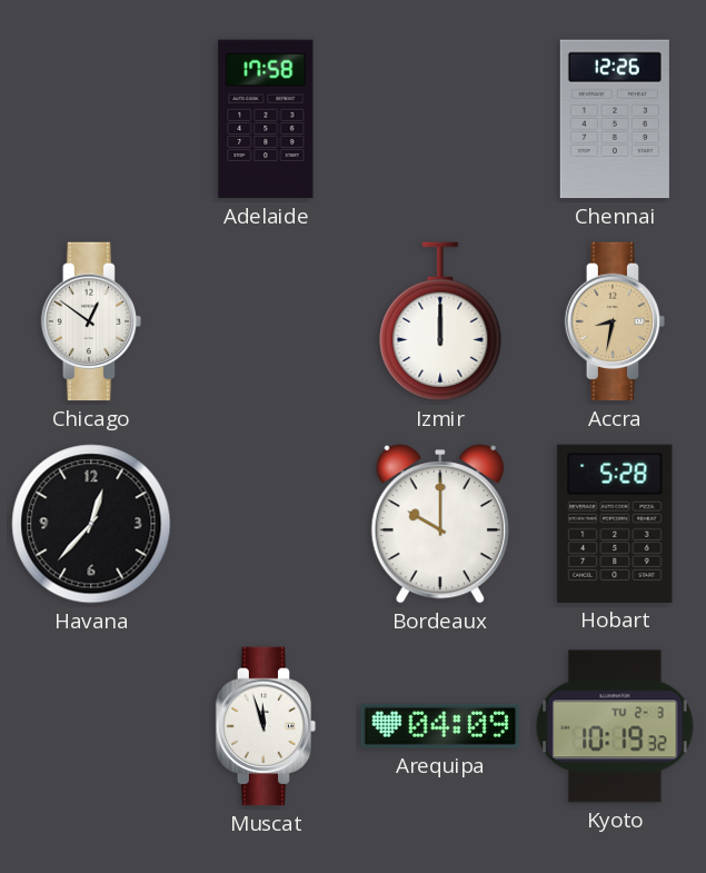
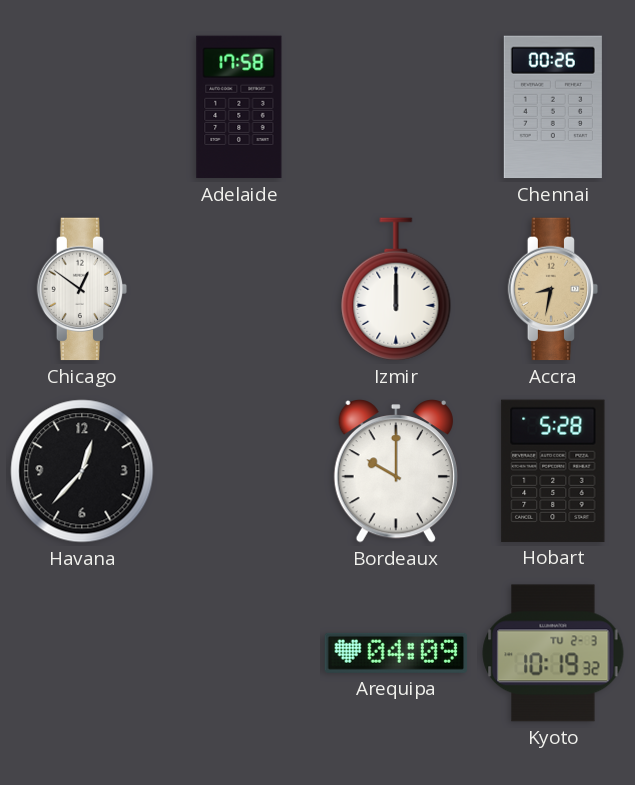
Chennai: 12:26 -> 00:26
Muscat: 11:57 -> none
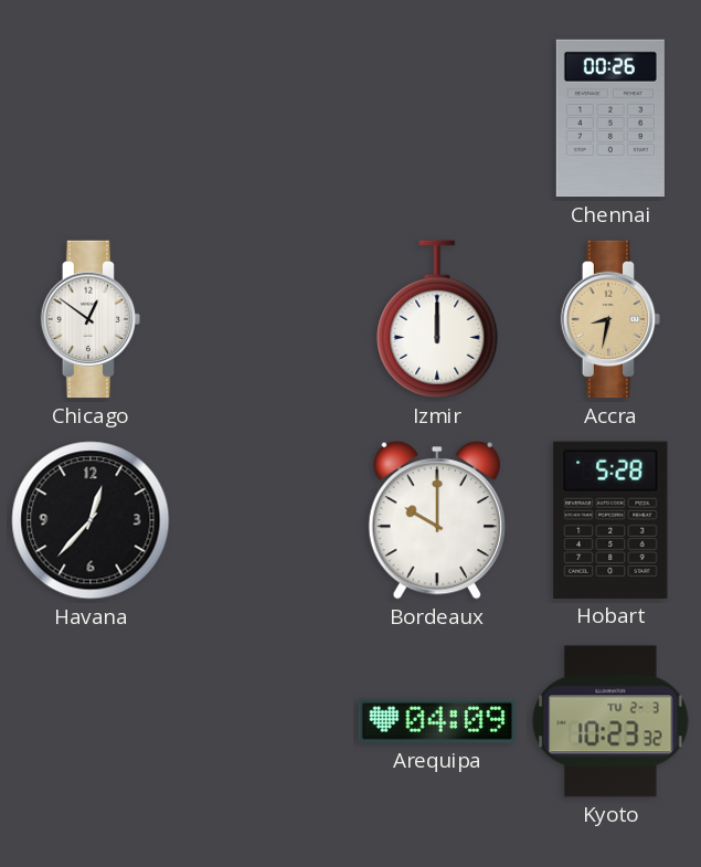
Adelaide: 17:58 -> none
Kyoto: 10:19 -> 10:23
